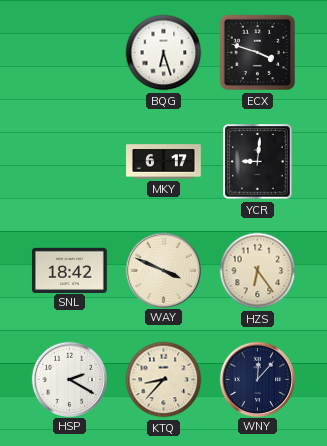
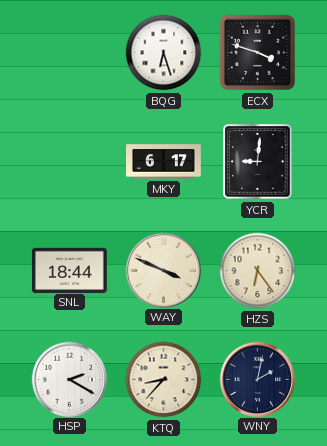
SNL: 18:42 -> 18:44
WNY: 12:07 -> 2:02
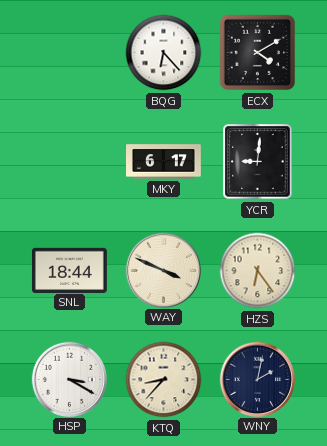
BQG: 6:27 -> 6:23
ECX: 3:48 -> 4:10
HSP: 2:20 -> 3:20
